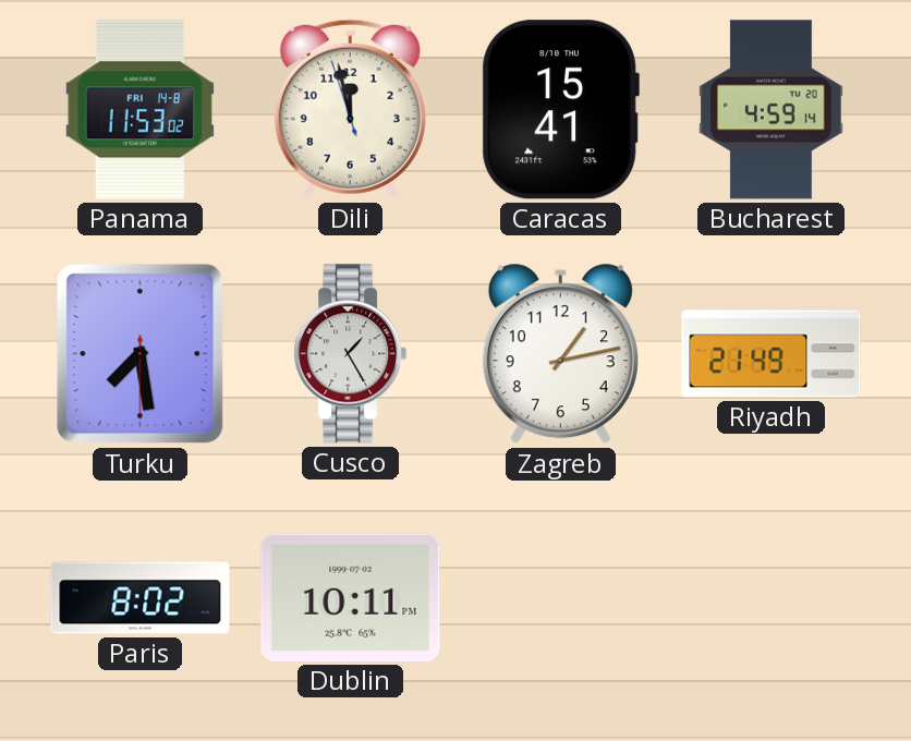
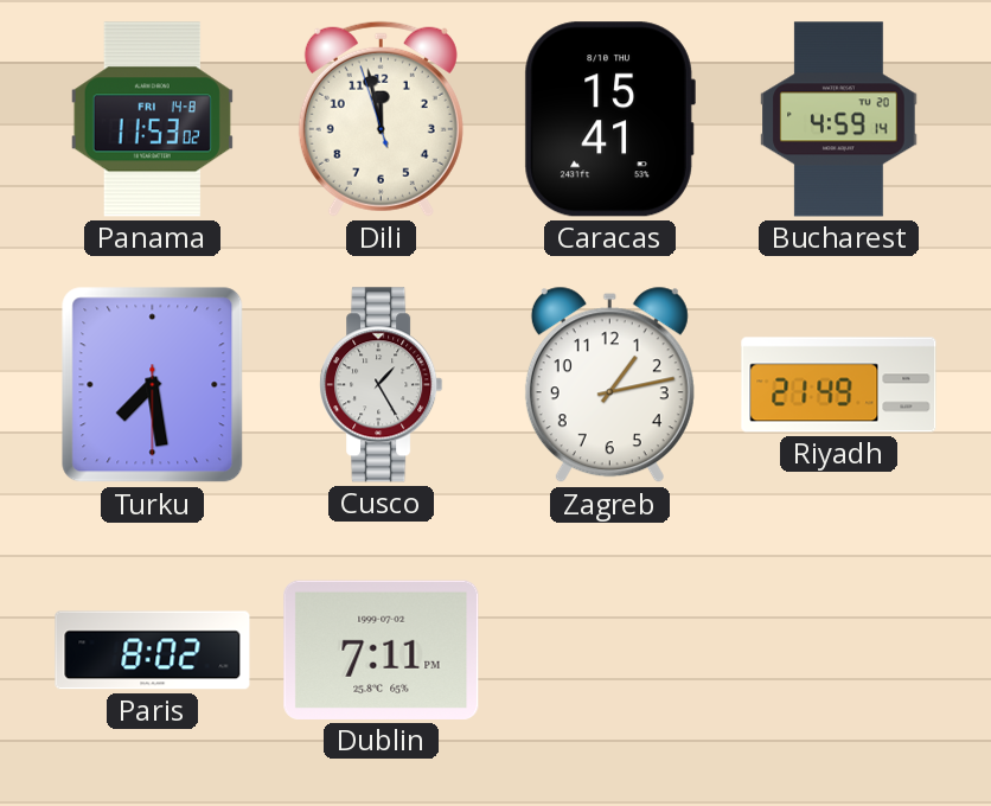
Dublin: 10:11 -> 7:11
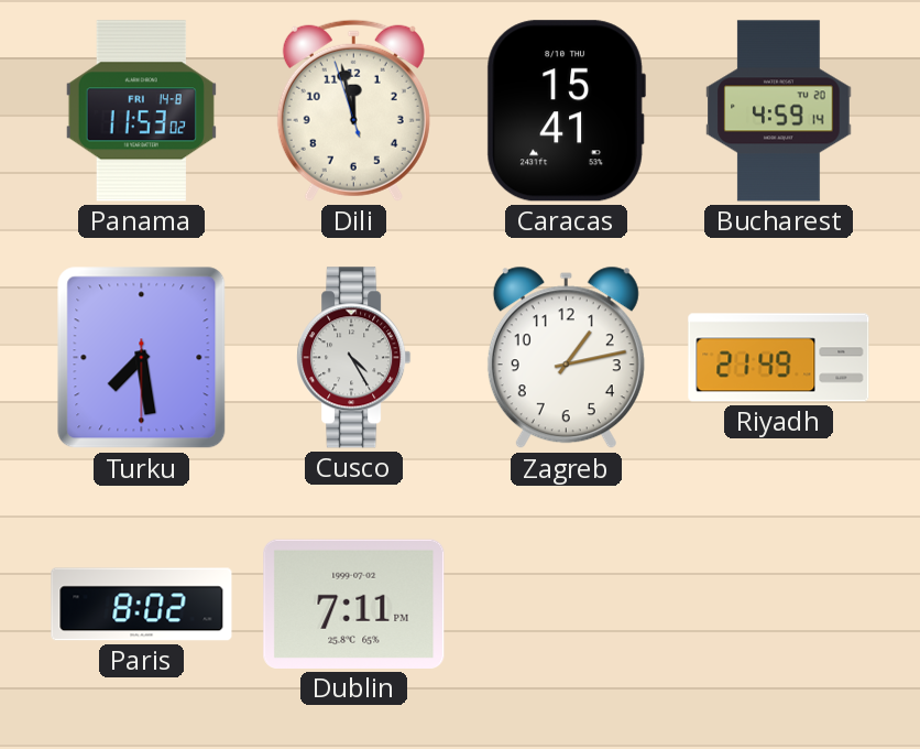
Cusco: 1:25 -> 4:25
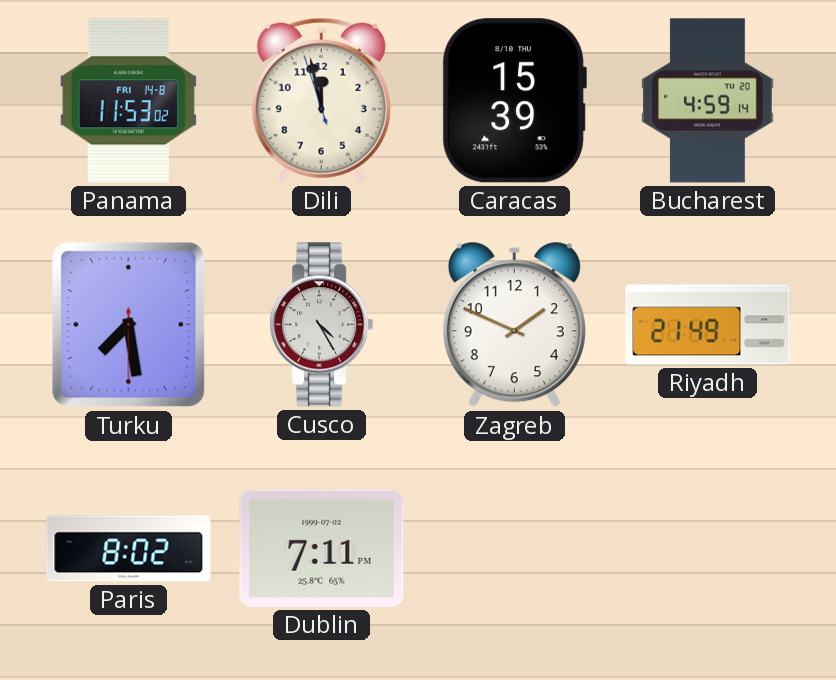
Caracas: 15:41 -> 15:39
Zagreb: 1:13 -> 1:49
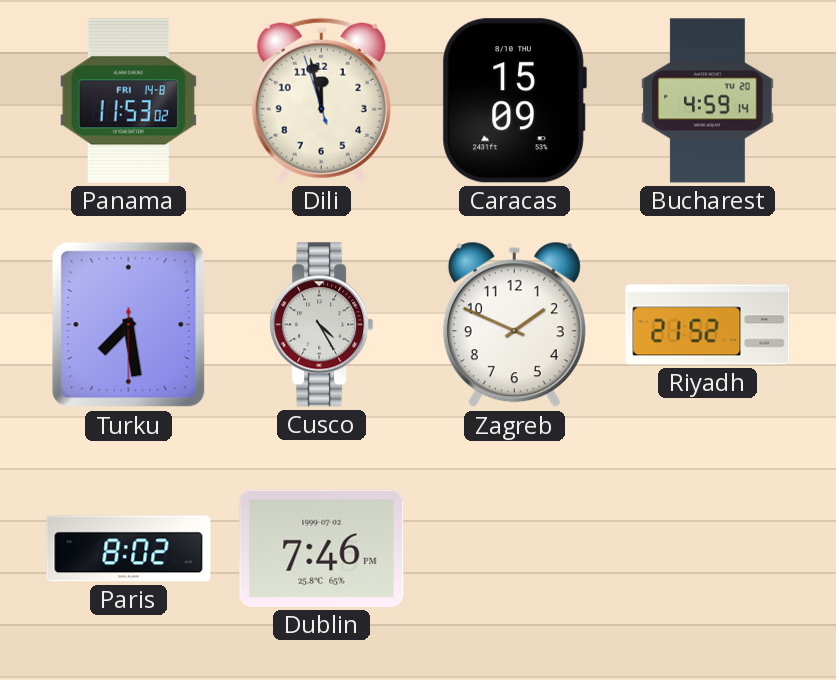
Caracas: 15:39 -> 15:09
Riyadh: 21:49 -> 21:52
Dublin: 7:11 -> 7:46
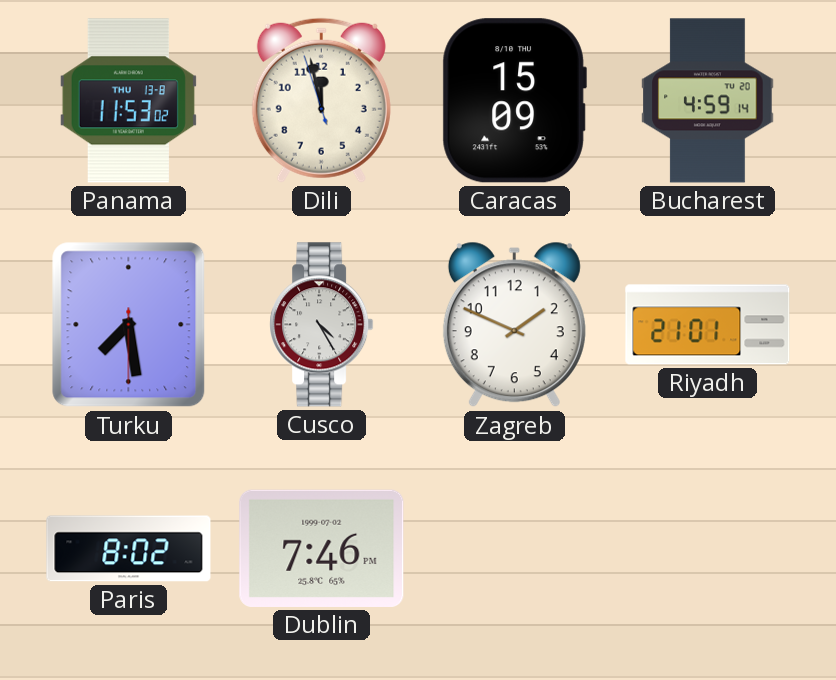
Panama date: FRI 14-8 -> THU 13-8
Riyadh: 21:52 -> 21:01
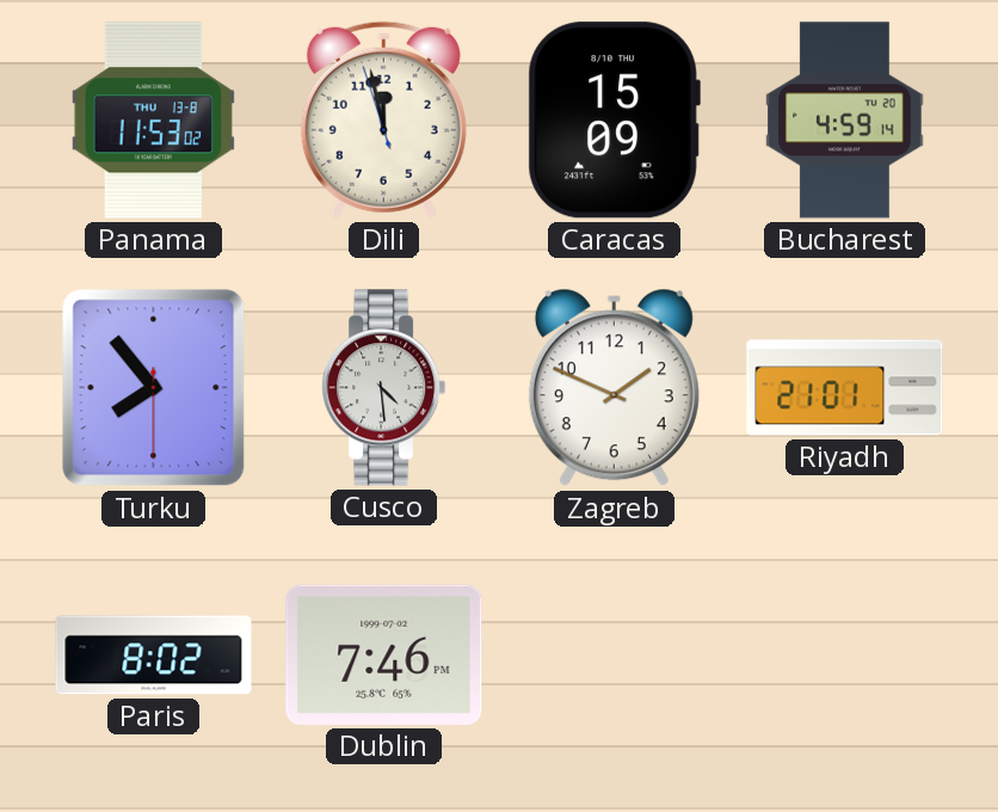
Turku: 7:28 -> 7:53
Cusco: 4:25 -> 4:29
